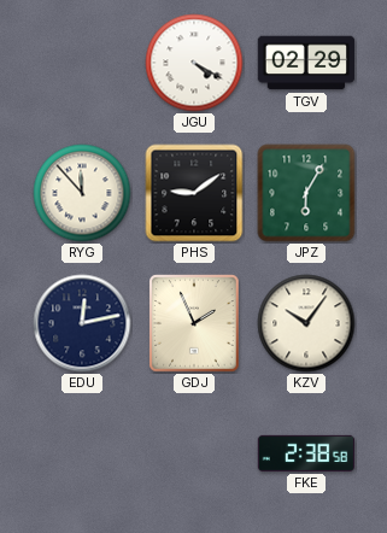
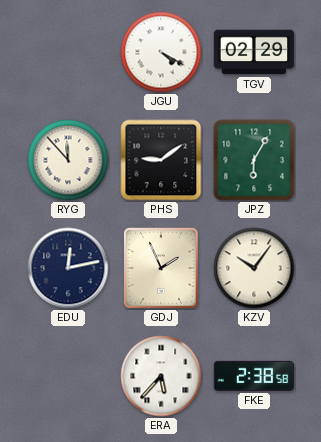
ERA: none -> 5:37
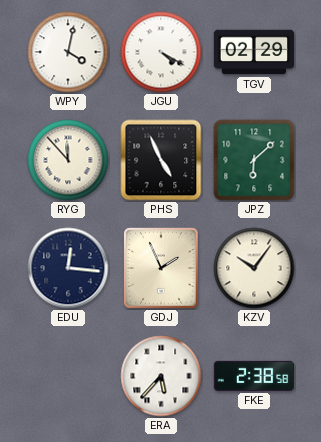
WPY: none -> 4:02
PHS: 9:09 -> 4:56
JPZ: 6:05 -> 6:08
EDU: 12:13 -> 12:16
